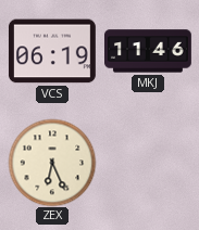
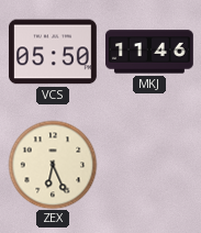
VCS: 06:19 -> 05:50
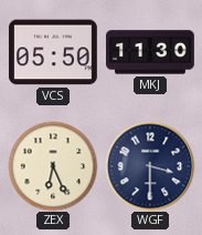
MKJ: 11:46 -> 11:30
WGF: none -> 3:30
